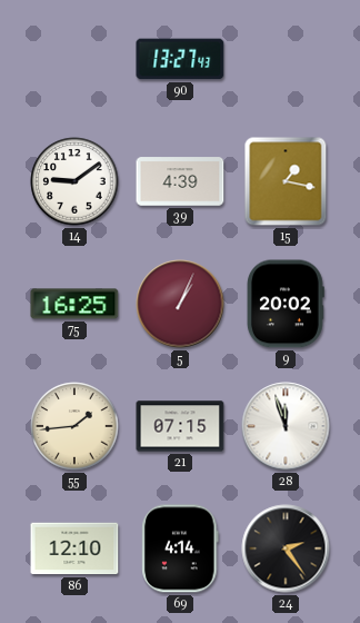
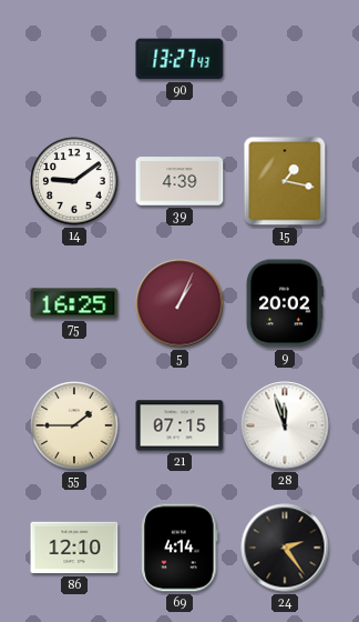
55: 1:44 -> 1:45
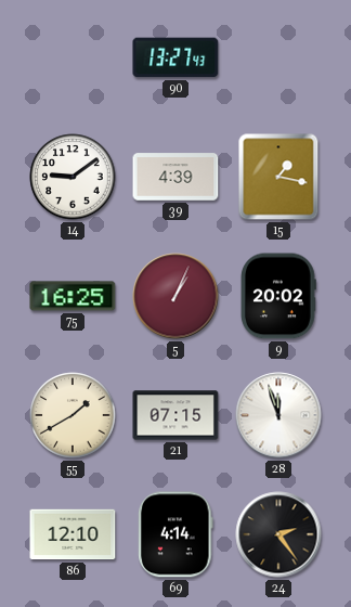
55: 1:45 -> 1:40
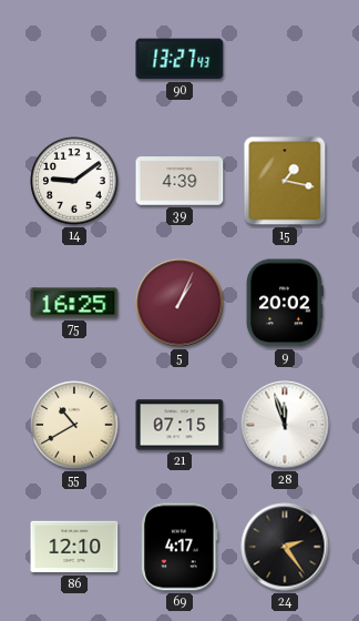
55: 1:40 -> 10:40
69: 4:14 -> 4:17
